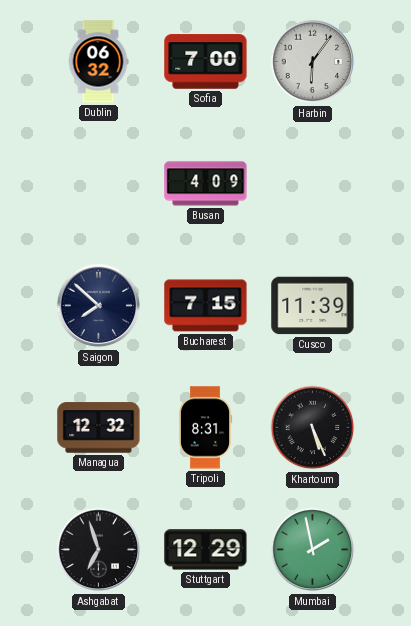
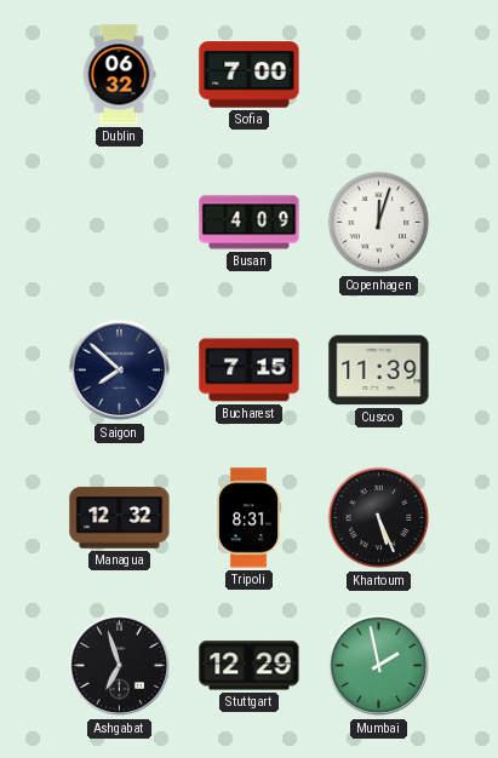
Harbin: 6:06 -> none
Copenhagen: none -> 12:03
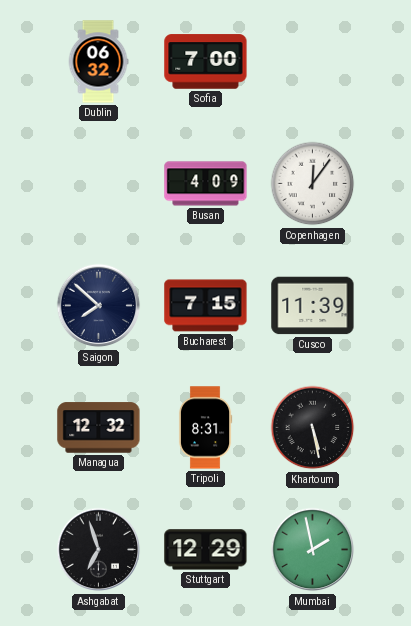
Copenhagen: 12:03 -> 12:06
Khartoum: 5:26 -> 5:28
